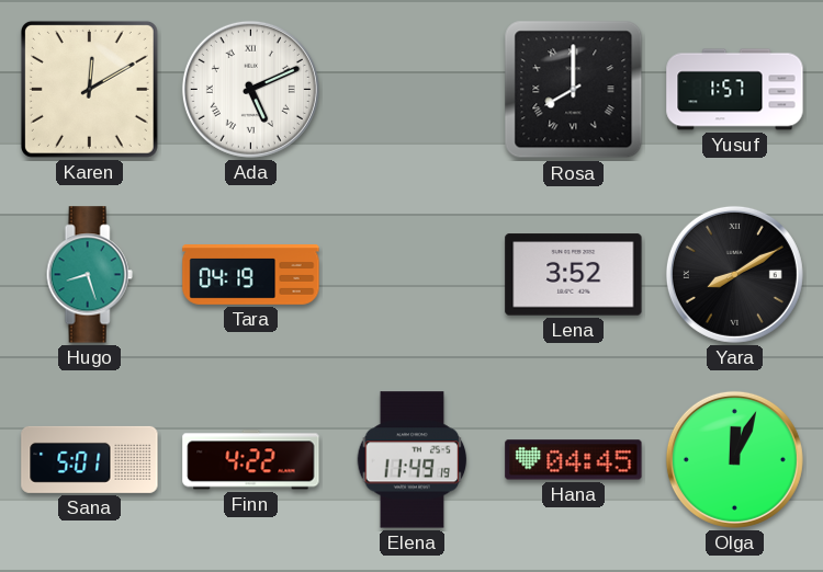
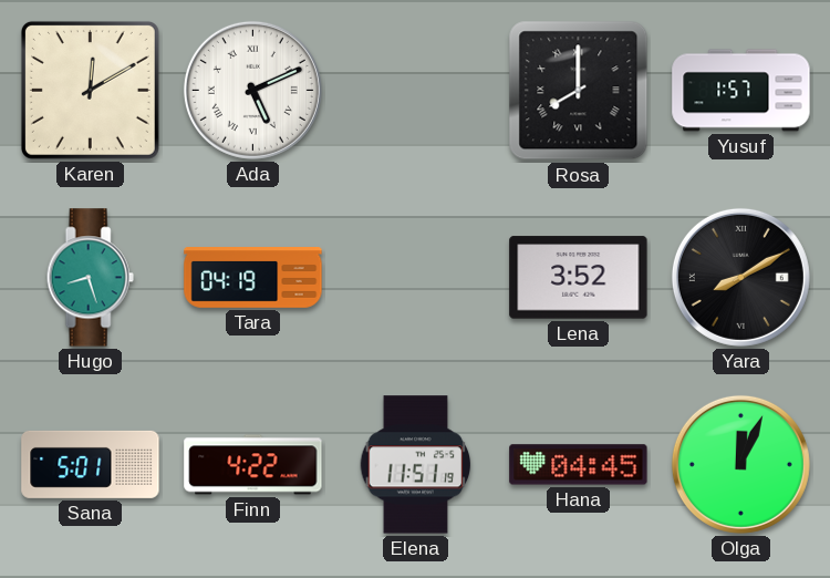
Elena: 11:49 -> 11:51
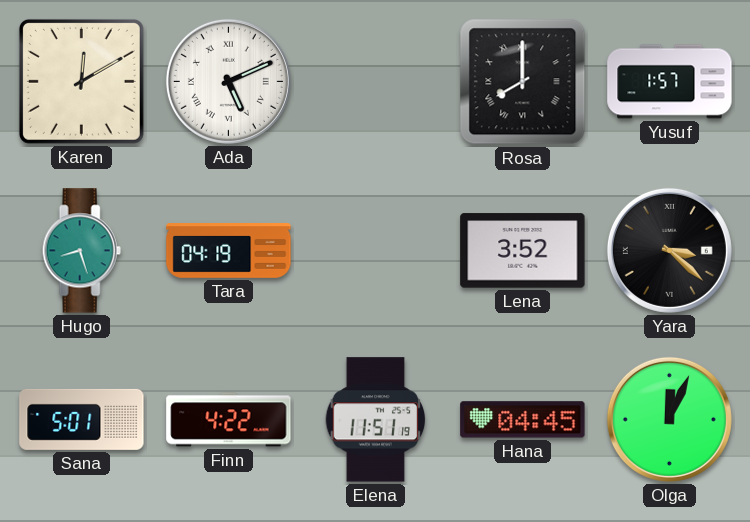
Yara: 8:10 -> 3:22
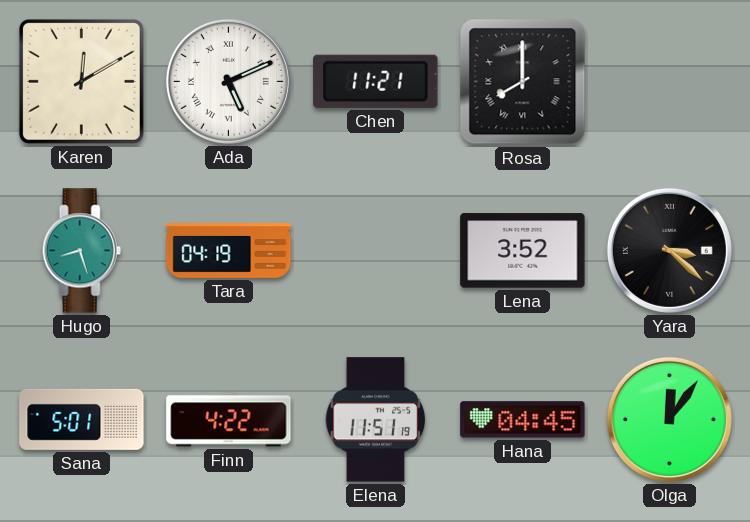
Chen: none -> 11:21
Yusuf: 1:57 -> none
Olga: 12:04 -> 12:06
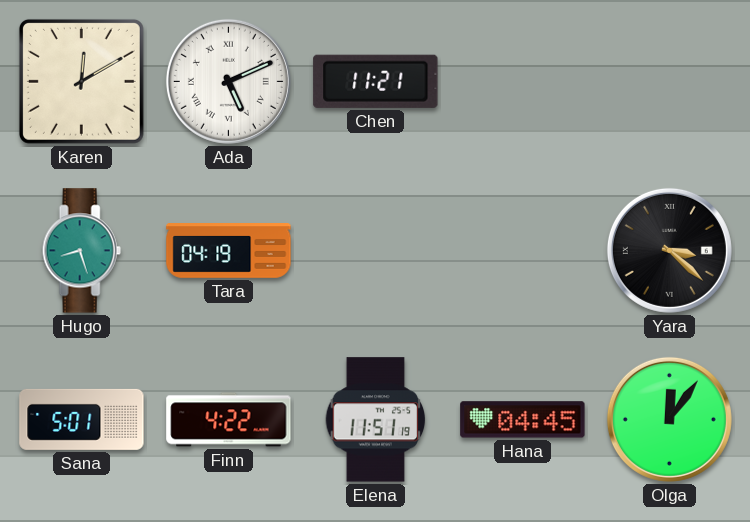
Rosa: 8:00 -> none
Lena: 3:52 -> none
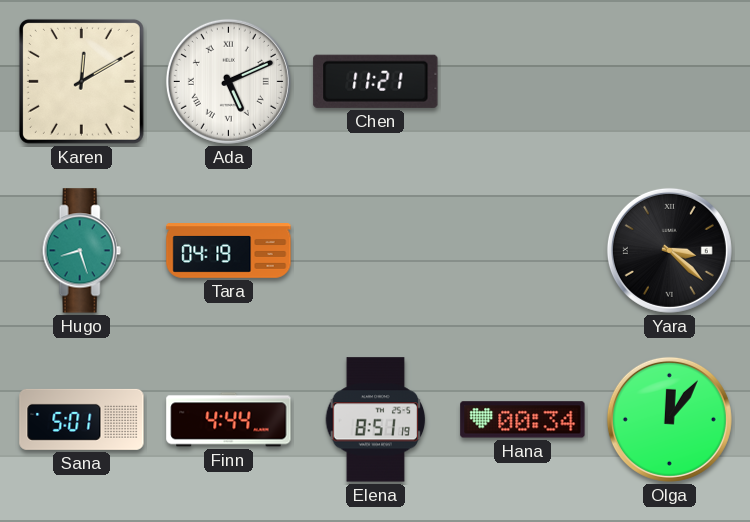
Finn: 4:22 -> 4:44
Elena: 11:51 -> 8:51
Hana: 04:45 -> 00:34
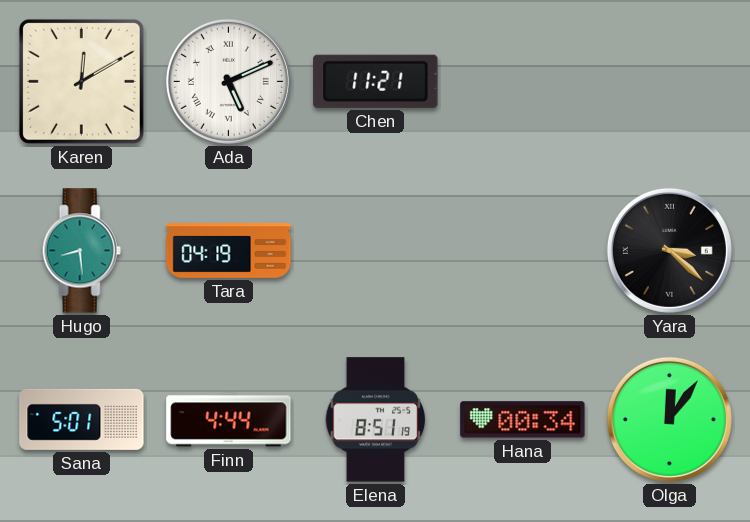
Hugo: 8:27 -> 8:29
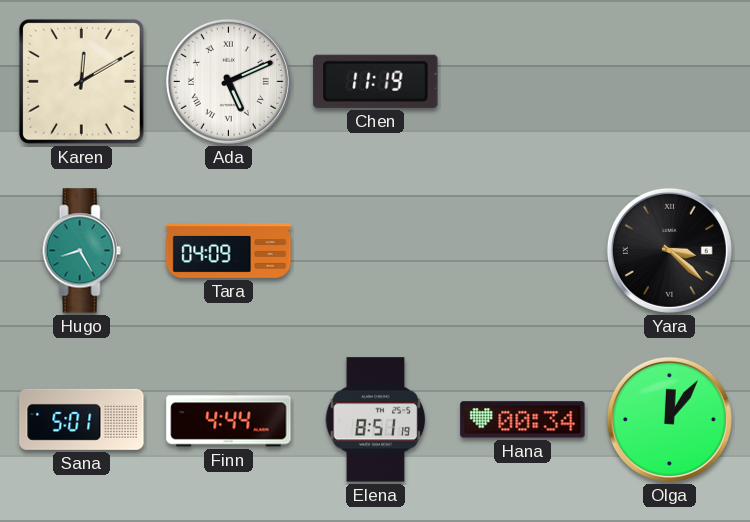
Chen: 11:21 -> 11:19
Hugo: 8:29 -> 8:25
Tara: 04:19 -> 04:09
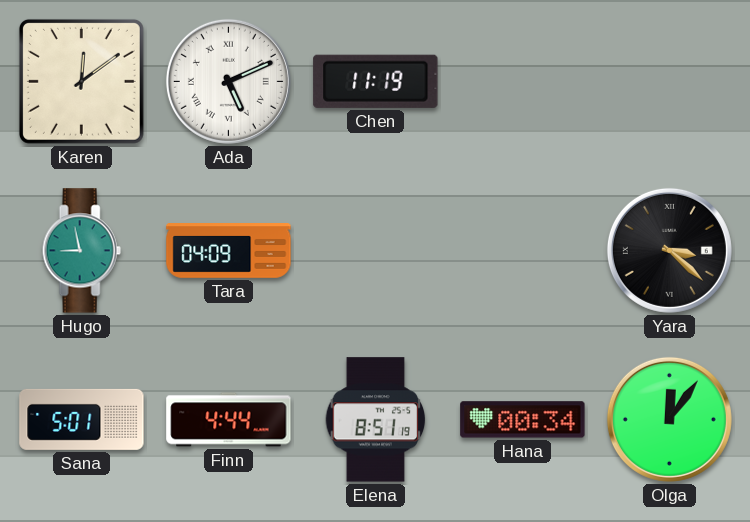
Karen: 12:10 -> 12:09
Hugo: 8:25 -> 8:58
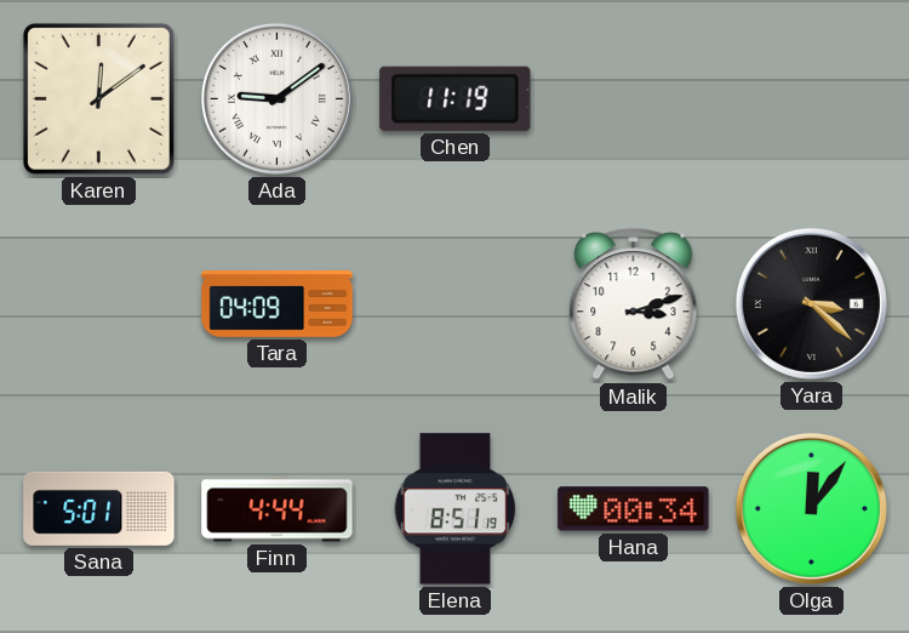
Ada: 5:11 -> 9:09
Hugo: 8:58 -> none
Malik: none -> 3:12
